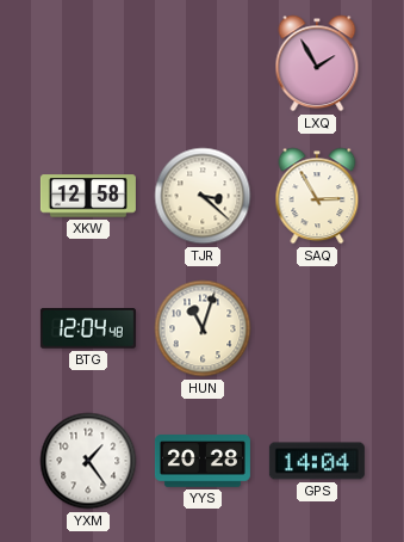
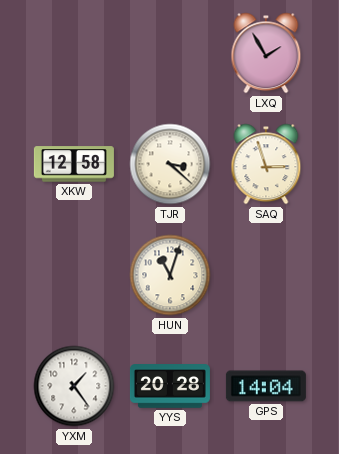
SAQ: 2:55 -> 2:57
BTG: 12:04 -> none
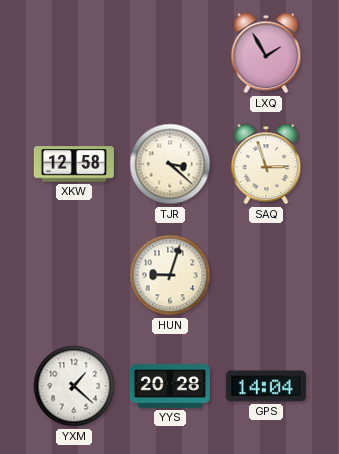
HUN: 11:03 -> 9:03
YXM: 1:24 -> 1:22
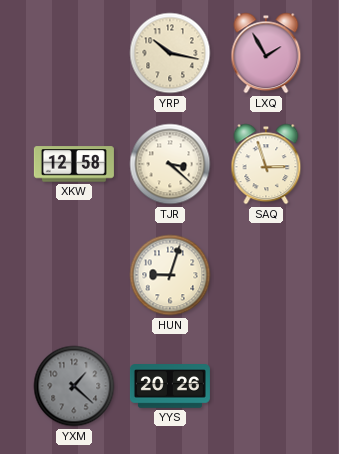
YRP: none -> 10:17
YXM dial: white -> grey
YYS: 20:28 -> 20:26
GPS: 14:04 -> none
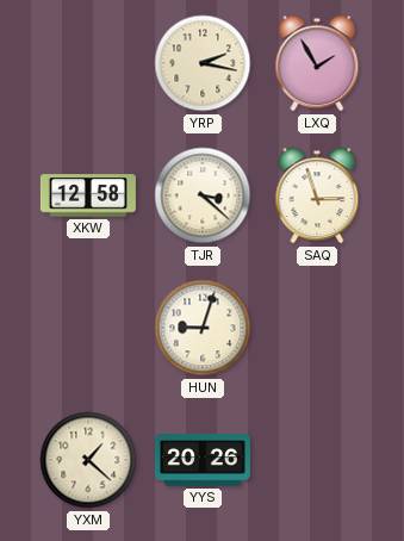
YRP: 10:17 -> 2:17
YXM dial: grey -> cream
